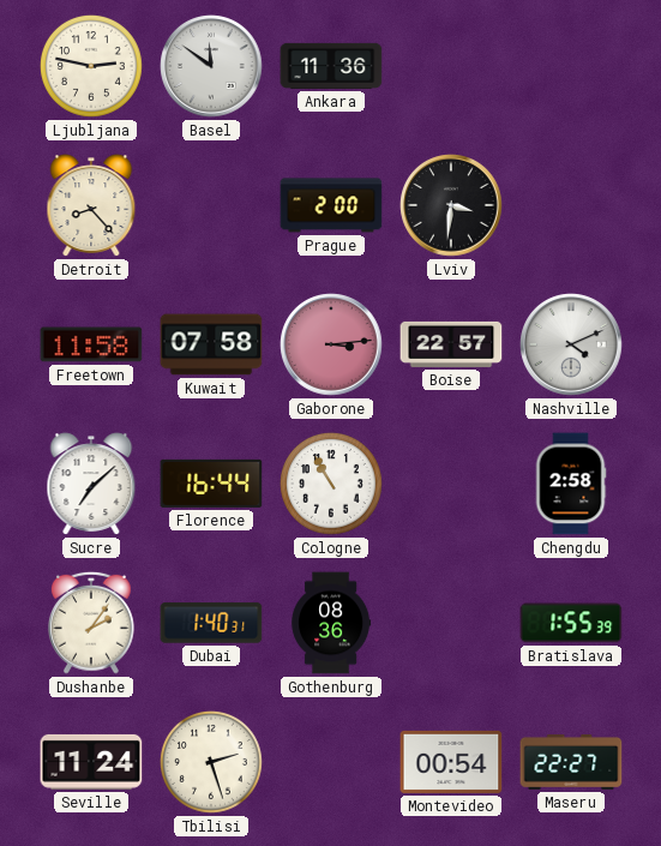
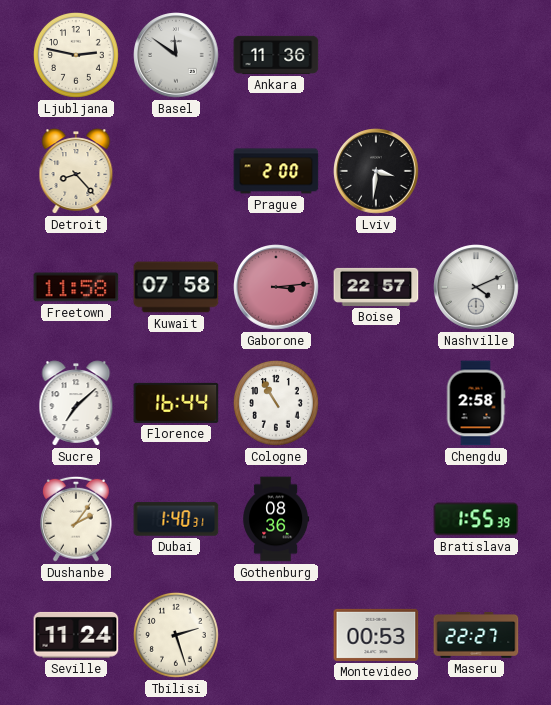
Montevideo: 00:54 -> 00:53
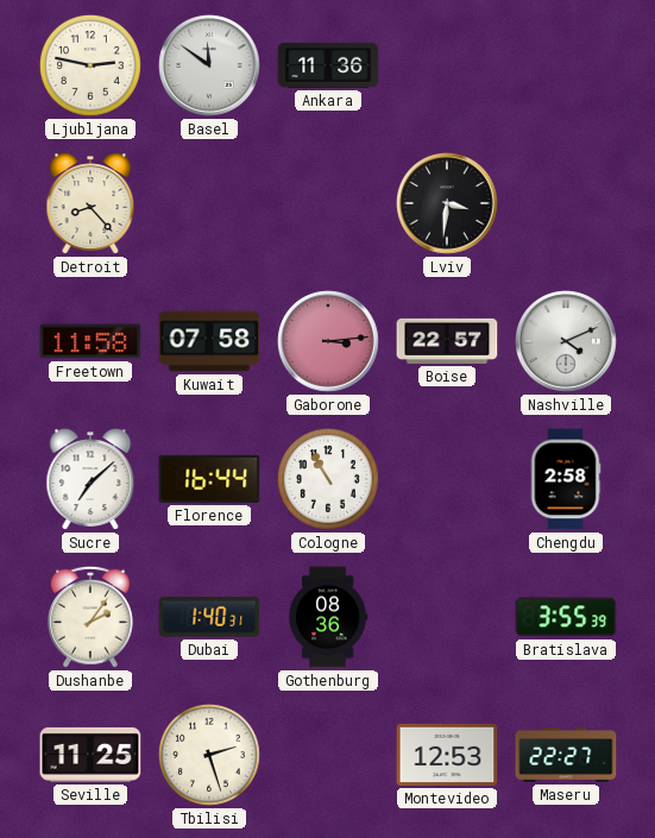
Prague: 2:00 -> none
Bratislava: 1:55 -> 3:55
Seville: 11:24 -> 11:25
Montevideo: 00:53 -> 12:53
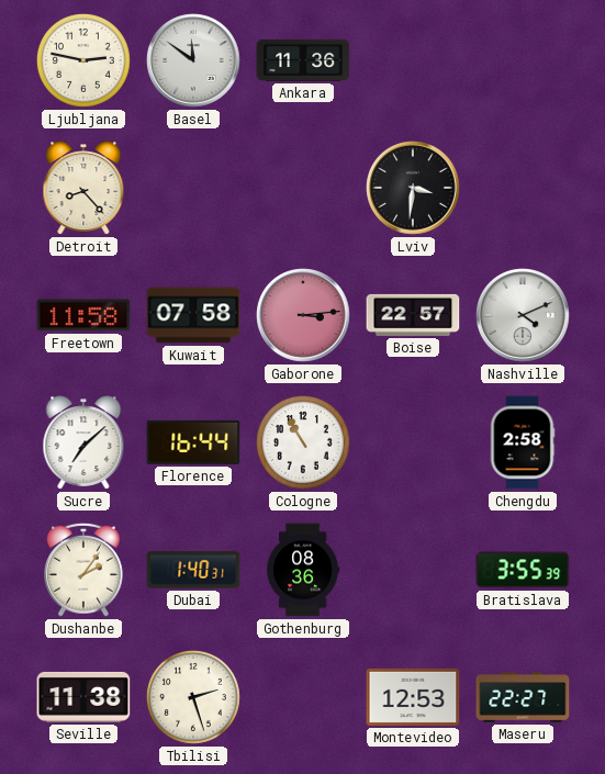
Seville: 11:25 -> 11:38
